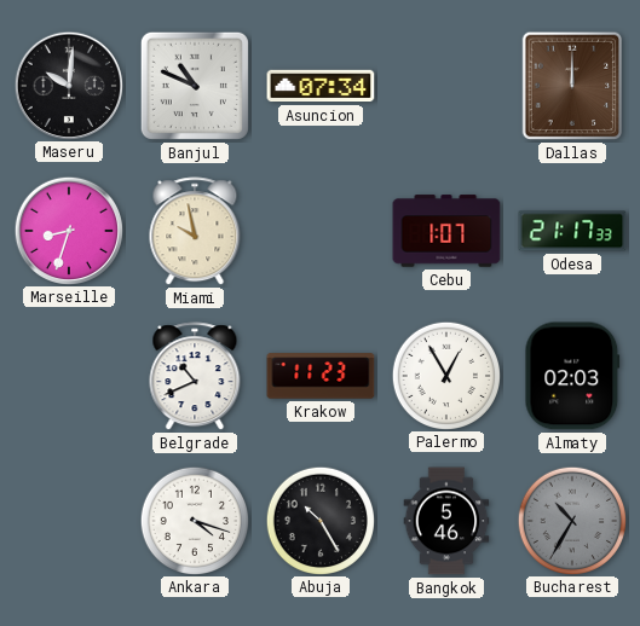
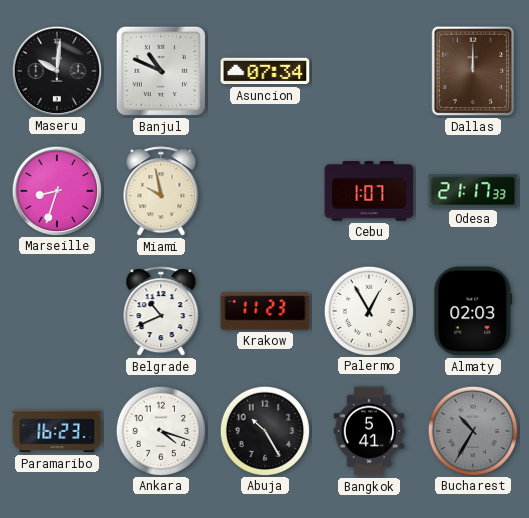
Paramaribo: none -> 16:23
Bangkok: 5:46 -> 5:41
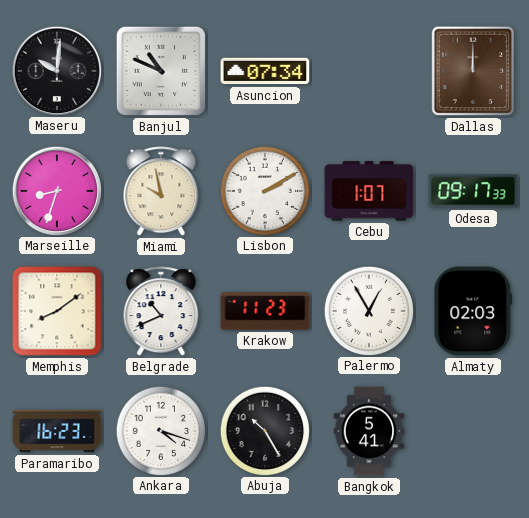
Lisbon: none -> 2:10
Odesa: 21:17 -> 09:17
Memphis: none -> 8:09
Bucharest: 10:35 -> none
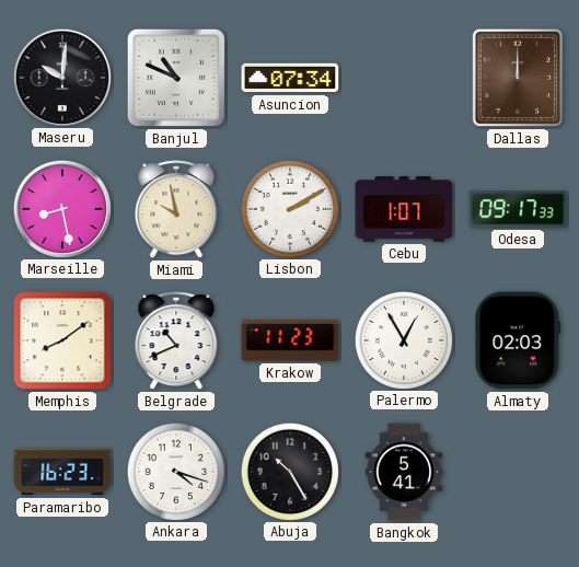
Marseille: 8:33 -> 8:28
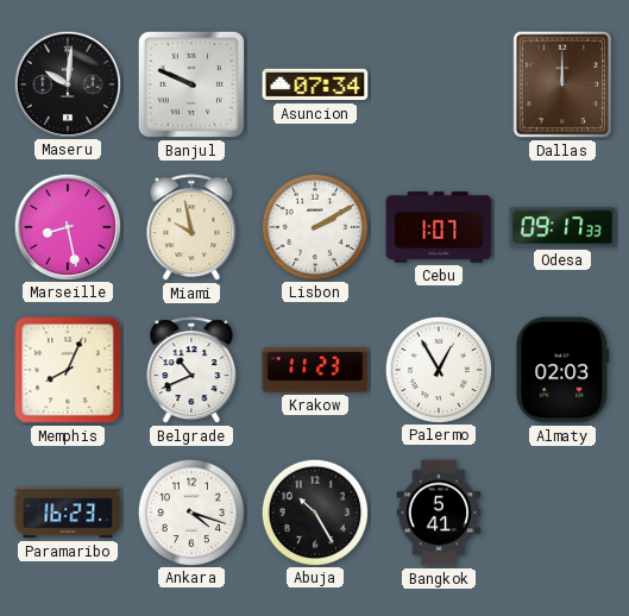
Banjul: 10:49 -> 9:49
Memphis: 8:09 -> 8:04
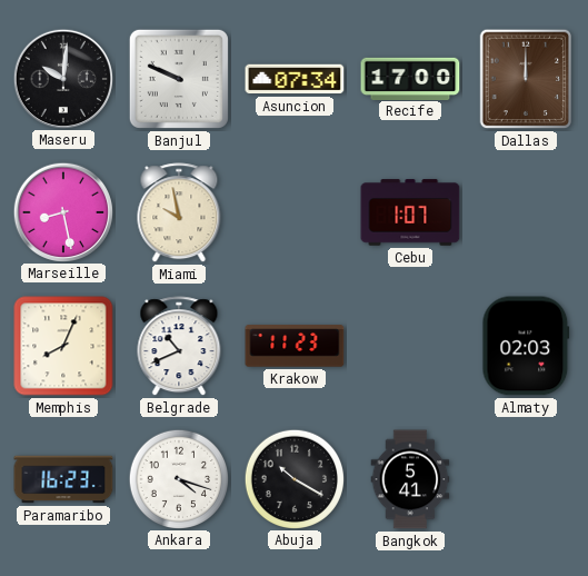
Recife: none -> 17:00
Lisbon: 2:10 -> none
Odesa: 09:17 -> none
Palermo: 12:55 -> none
Abuja: 10:25 -> 10:20
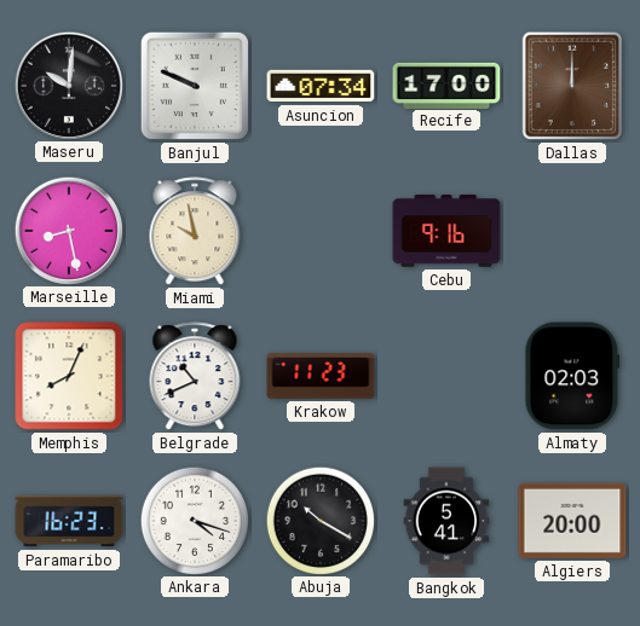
Cebu: 1:07 -> 9:16
Algiers: none -> 20:00
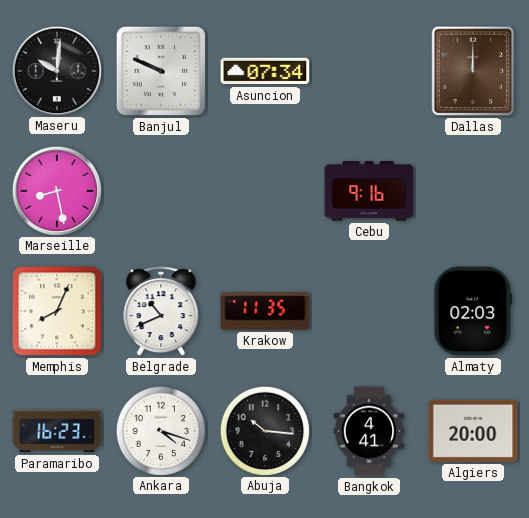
Recife: 17:00 -> none
Miami: 9:58 -> none
Krakow: 11:23 -> 11:35
Abuja: 10:20 -> 10:16
Bangkok: 5:41 -> 4:41
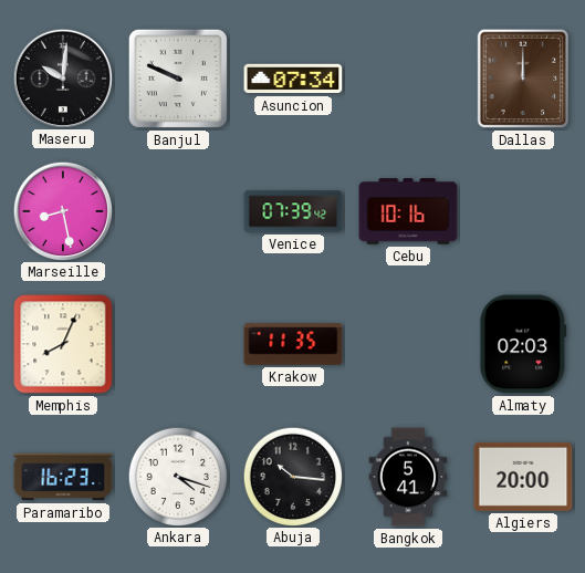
Venice: none -> 07:39
Cebu: 9:16 -> 10:16
Belgrade: 10:41 -> none
Bangkok: 4:41 -> 5:41
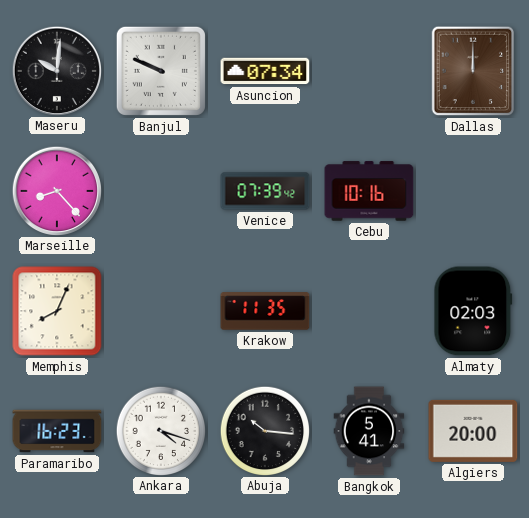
Marseille: 8:28 -> 8:23
